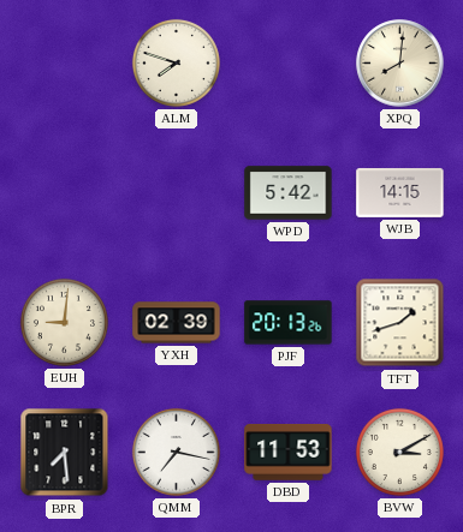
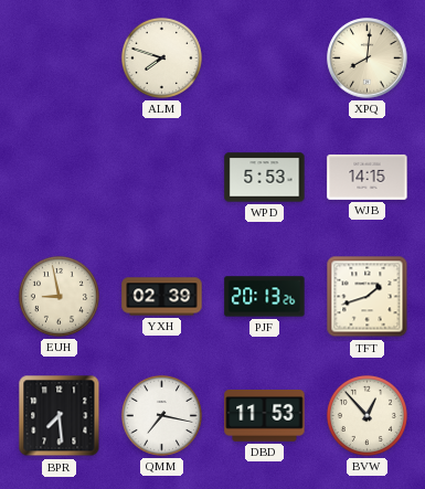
WPD: 5:42 -> 5:53
EUH: 9:01 -> 8:58
BVW: 3:10 -> 12:53
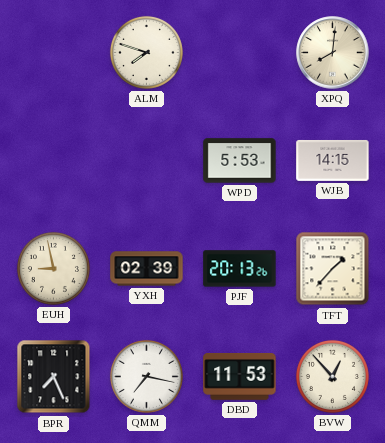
TFT: 1:42 -> 1:37
BPR: 7:29 -> 7:26
